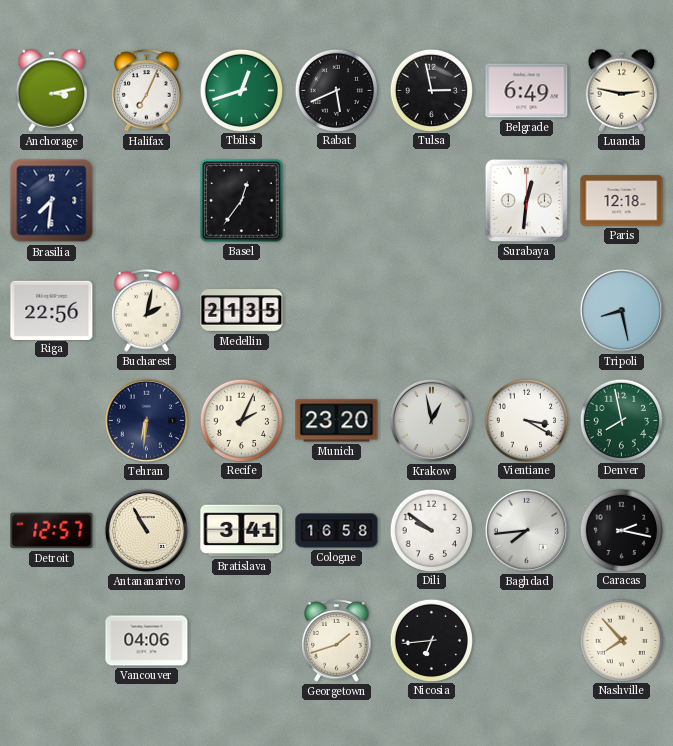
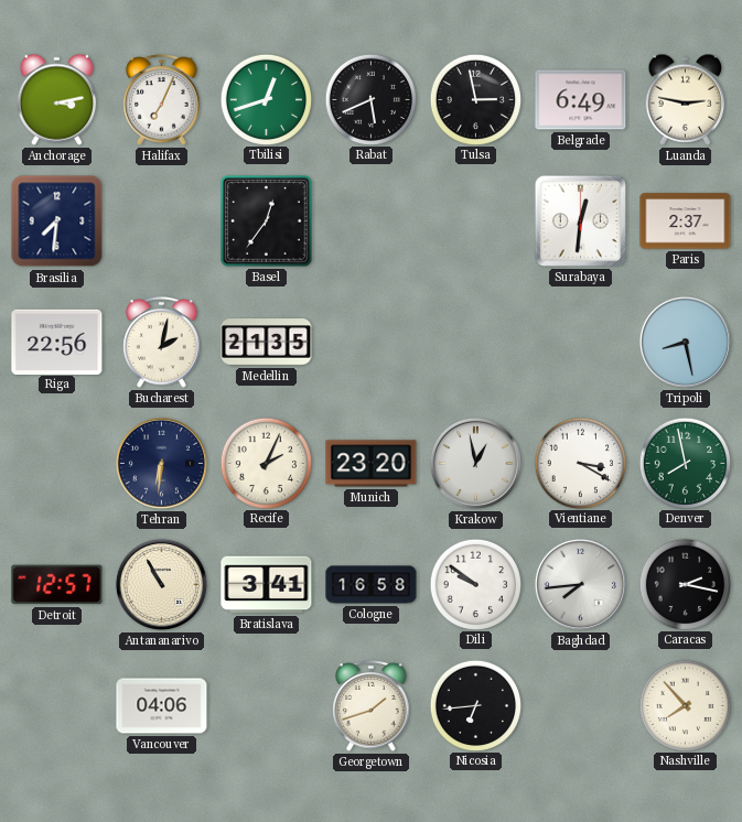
Paris: 12:18 -> 2:37
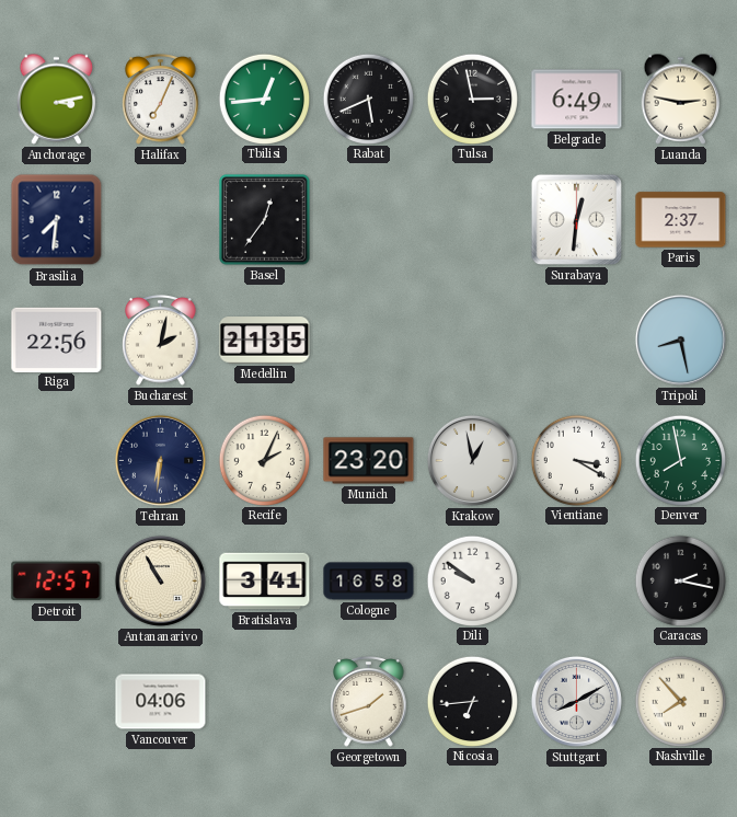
Tbilisi: 12:42 -> 12:44
Baghdad: 7:44 -> none
Stuttgart: none -> 8:10
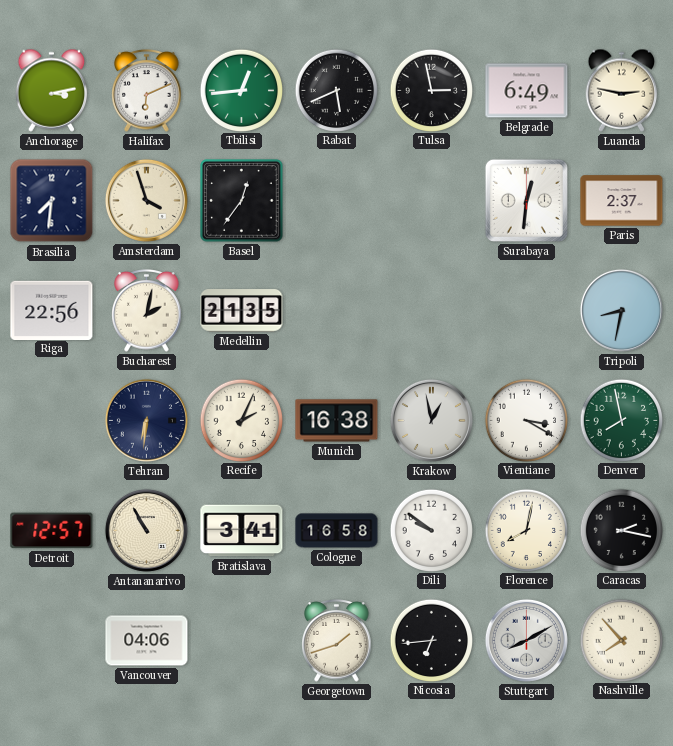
Halifax: 7:04 -> 6:11
Amsterdam: none -> 3:57
Tripoli: 8:28 -> 8:32
Munich: 23:20 -> 16:38
Florence: none -> 8:02
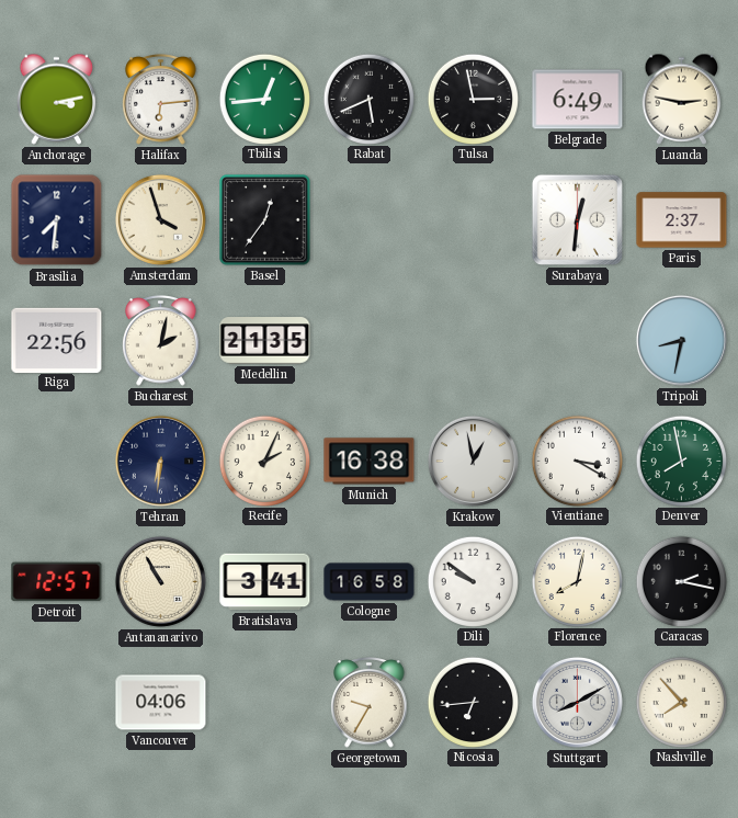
Halifax: 6:11 -> 6:14
Georgetown: 1:42 -> 9:35
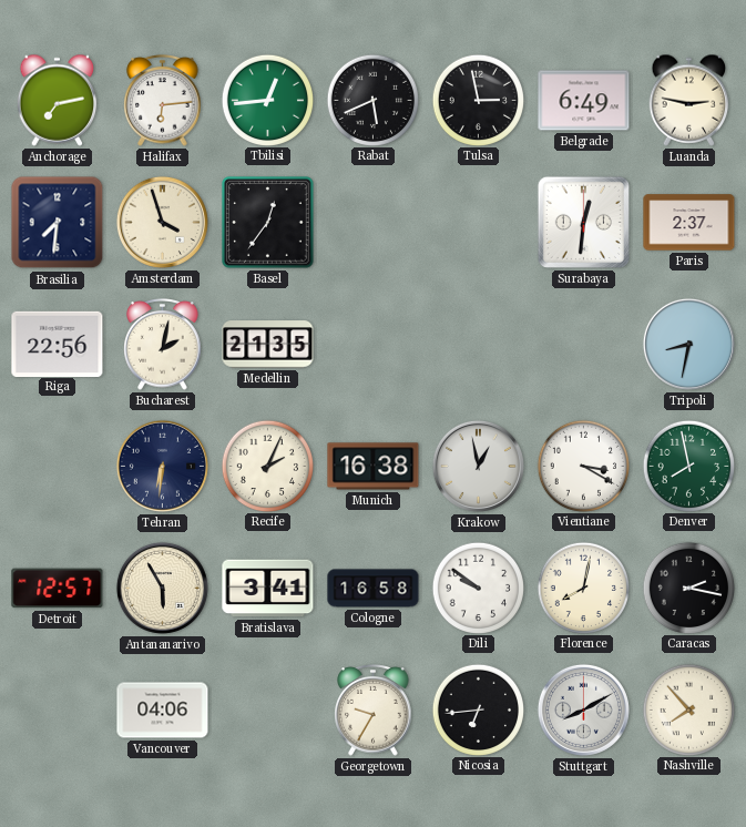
Anchorage: 3:13 -> 7:13
Antananarivo: 10:55 -> 5:55
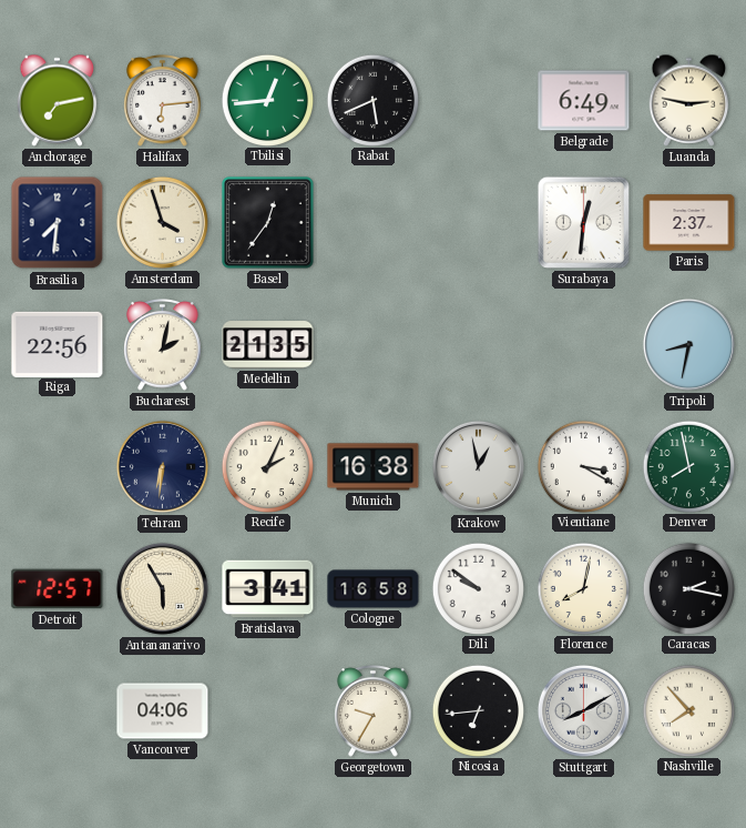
Tulsa: 2:58 -> none
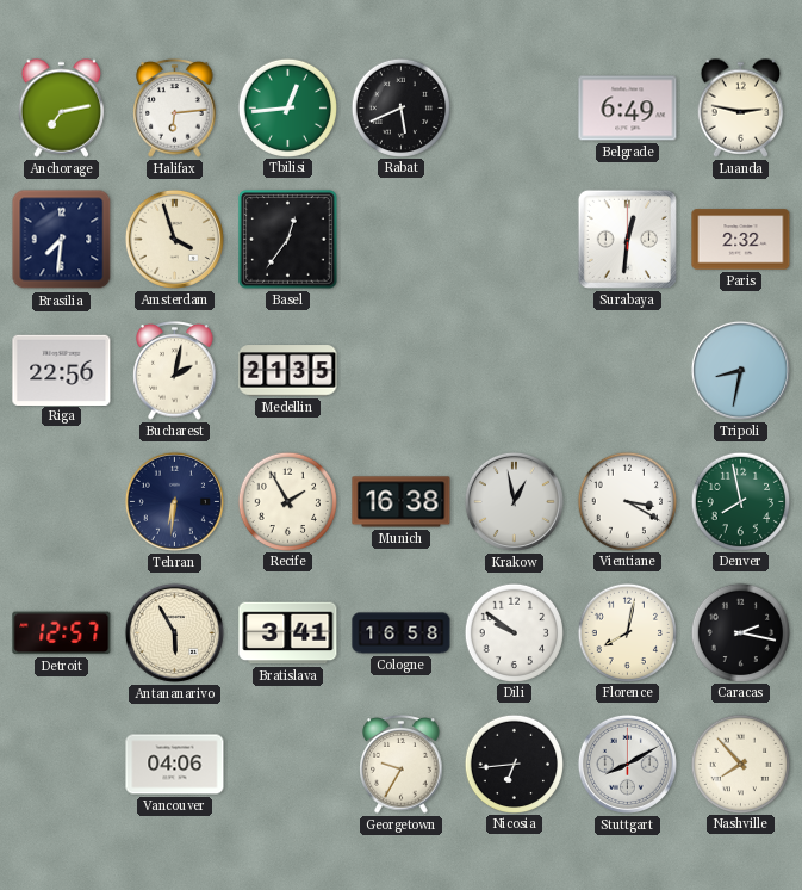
Paris: 2:37 -> 2:32
Recife: 2:04 -> 1:55
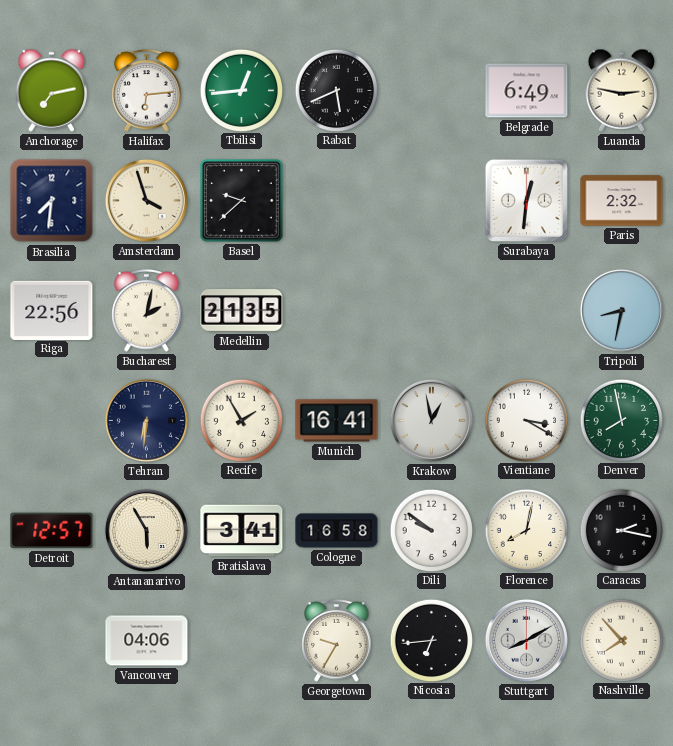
Basel: 12:36 -> 9:38
Munich: 16:38 -> 16:41
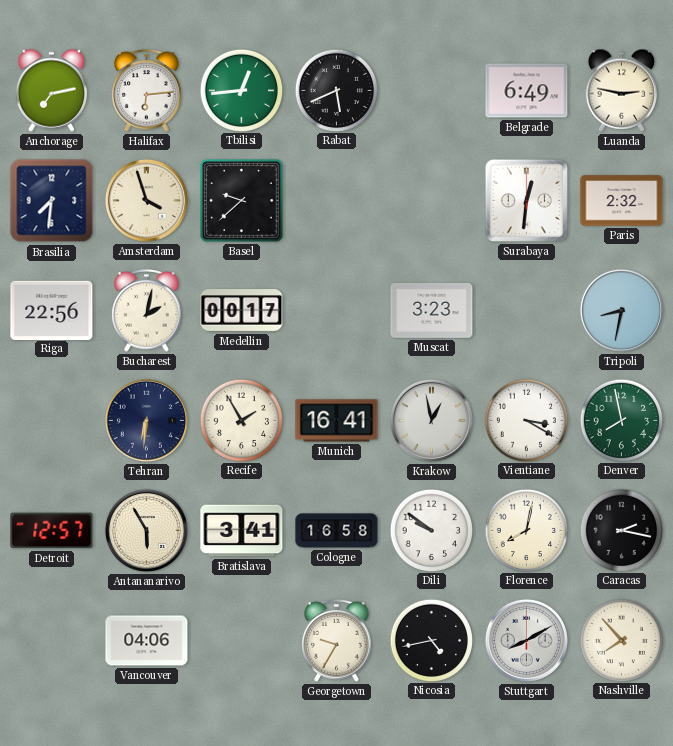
Medellin: 21:35 -> 00:17
Muscat: none -> 3:23
Nicosia: 6:44 -> 4:43
